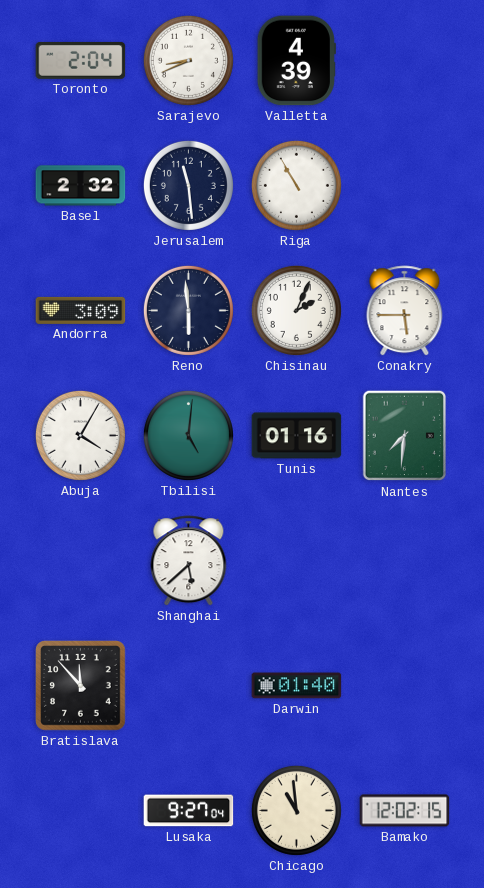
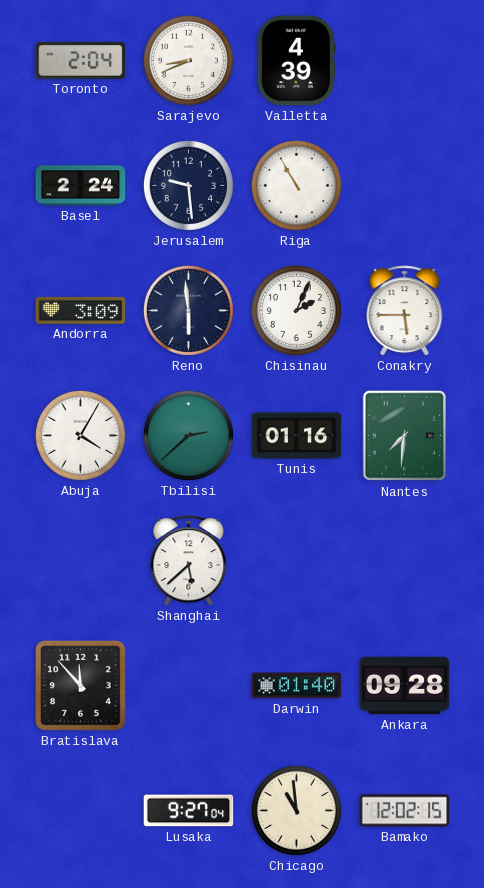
Basel: 2:32 -> 2:24
Jerusalem: 11:29 -> 9:29
Tbilisi: 5:01 -> 2:38
Ankara: none -> 09:28
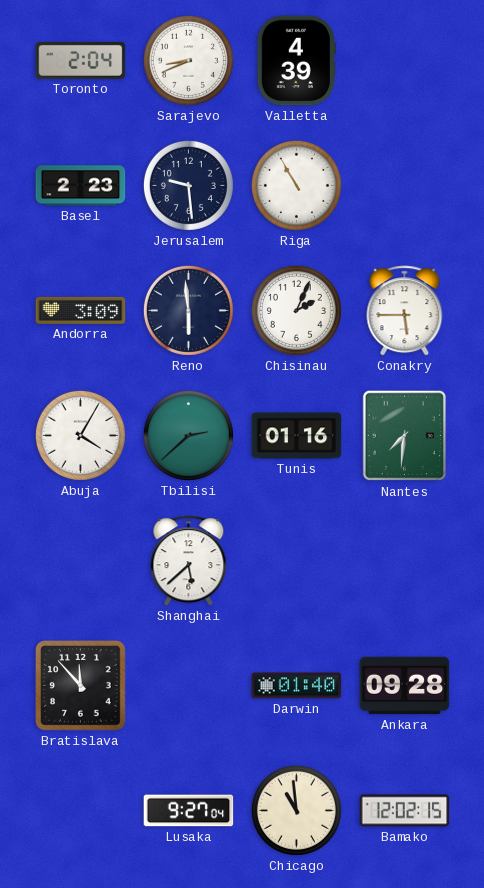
Basel: 2:24 -> 2:23
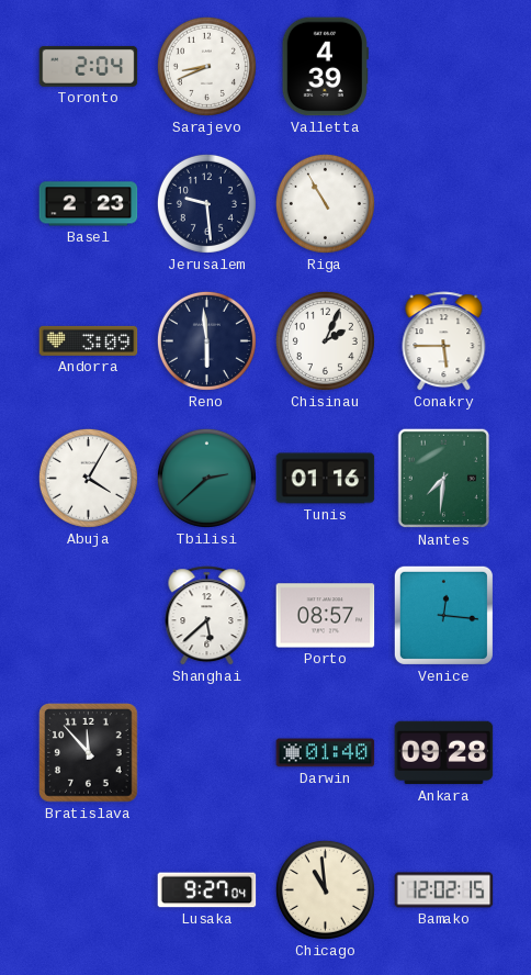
Porto: none -> 08:57
Venice: none -> 12:16
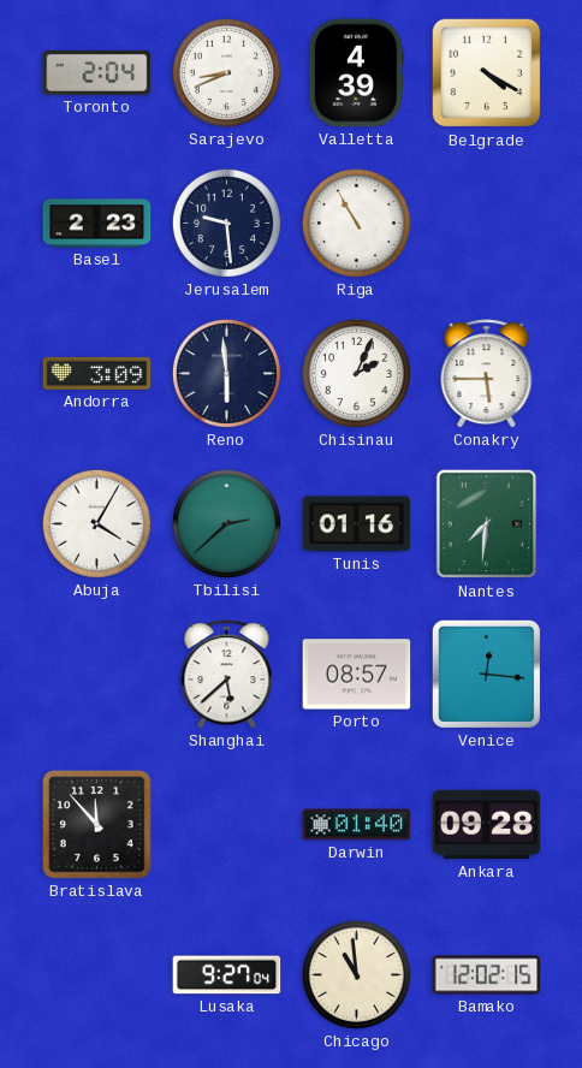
Belgrade: none -> 4:20
